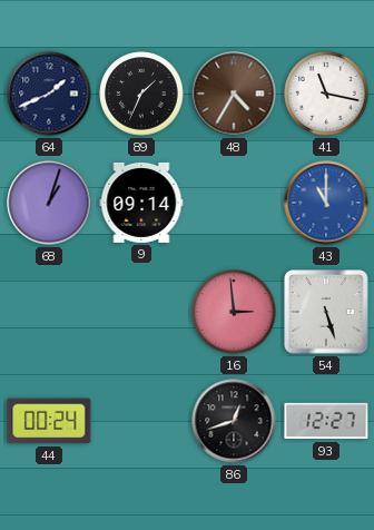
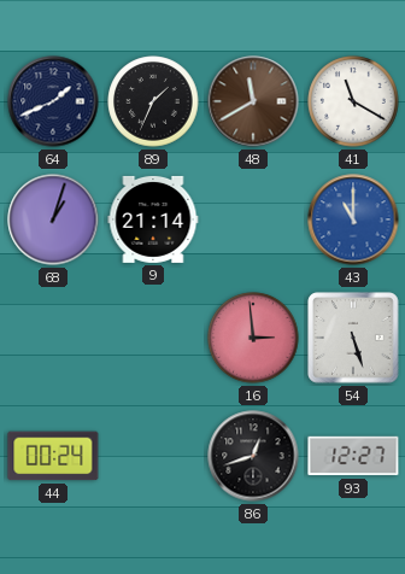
48: 4:35 -> 11:40
41: 11:17 -> 11:20
9: 09:14 -> 21:14
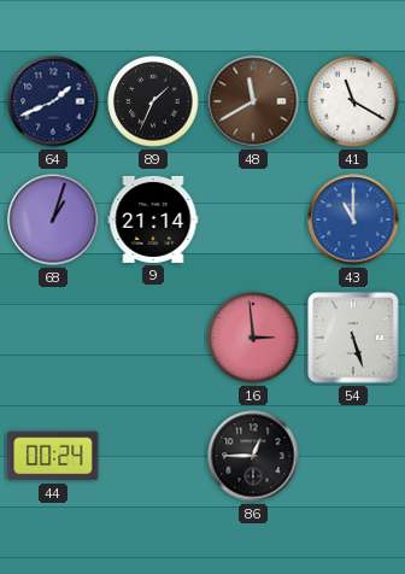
86: 12:42 -> 12:45
93: 12:27 -> none
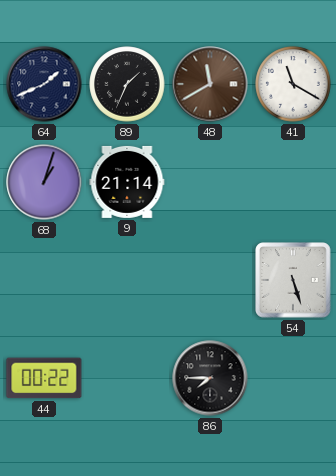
43: 11:00 -> none
16: 2:59 -> none
44: 00:24 -> 00:22
86: 12:45 -> 7:45
